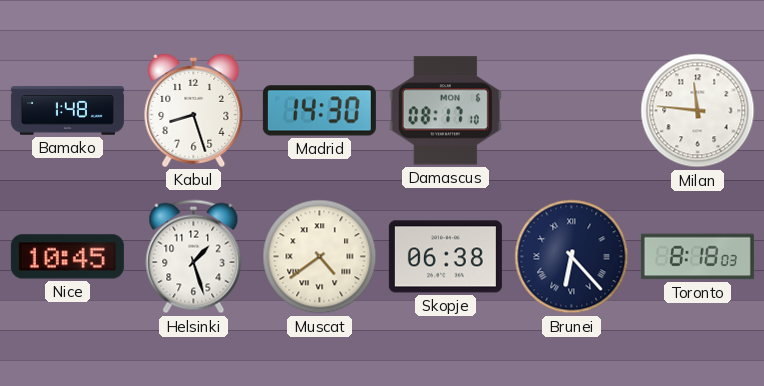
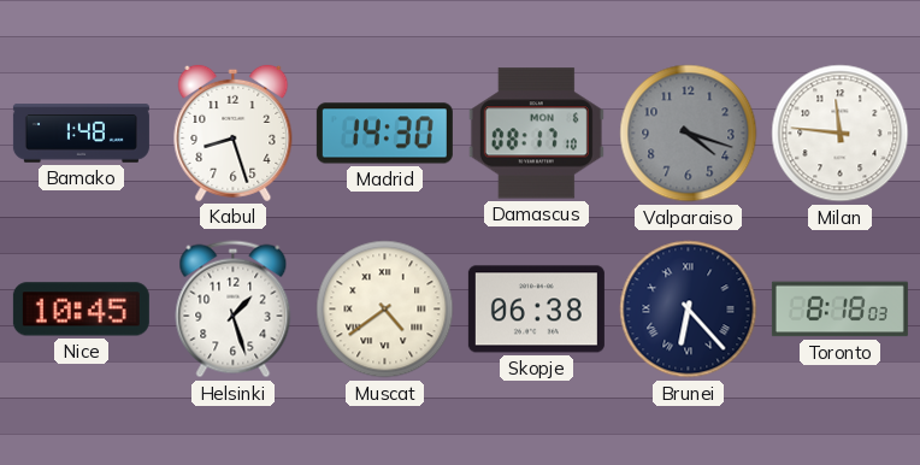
Valparaiso: none -> 4:18
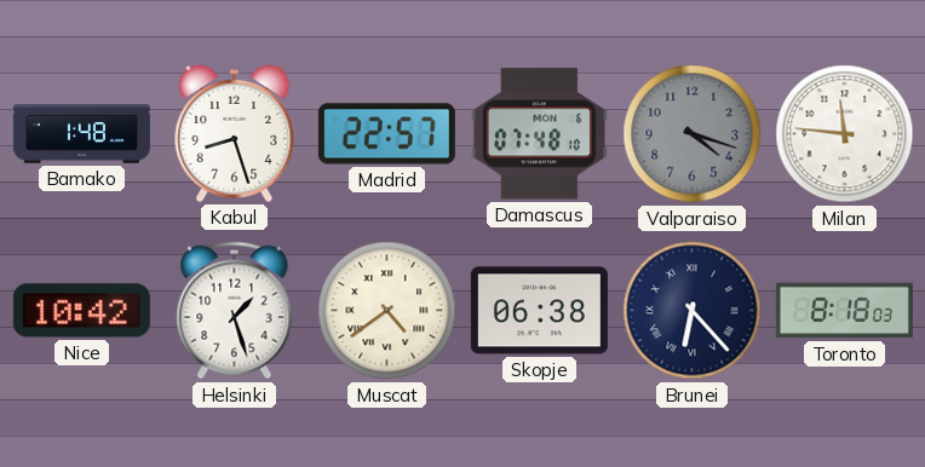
Madrid: 14:30 -> 22:57
Damascus: 08:17 -> 07:48
Nice: 10:45 -> 10:42
